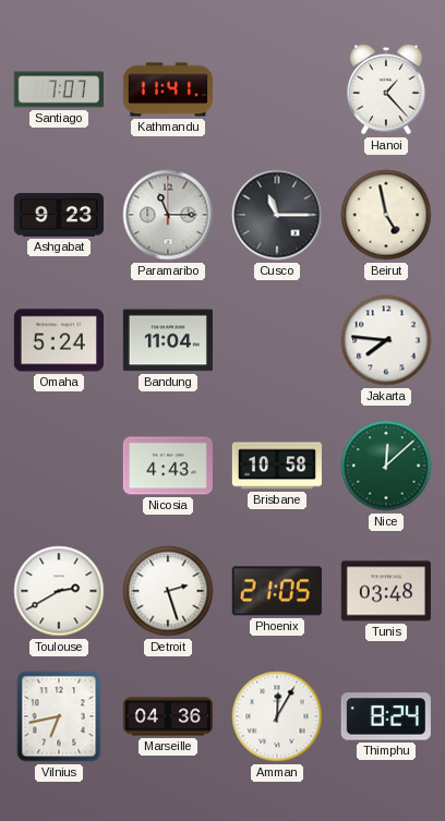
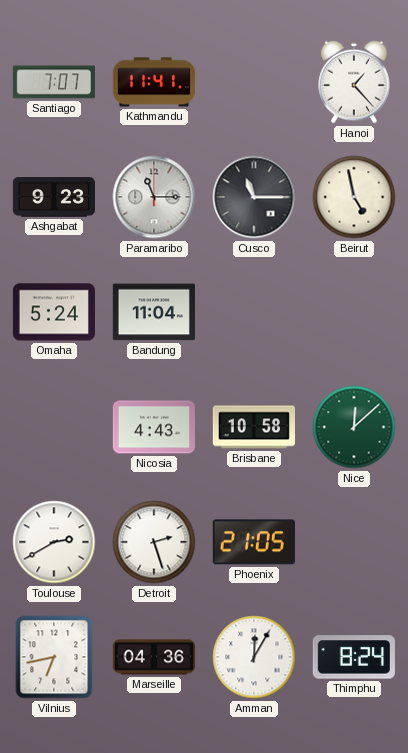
Jakarta: 7:46 -> none
Tunis: 03:48 -> none
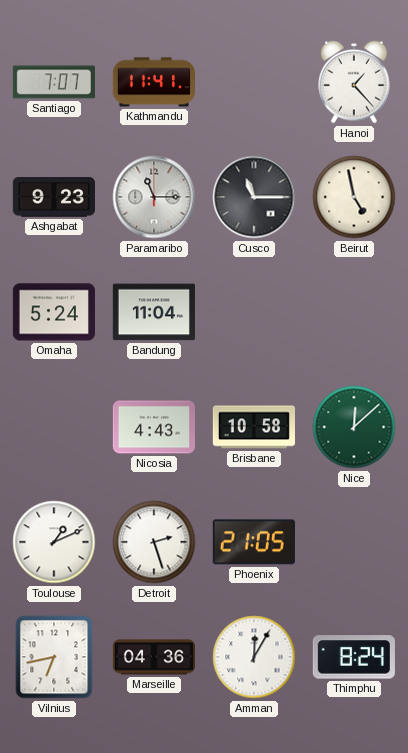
Toulouse: 2:40 -> 1:11
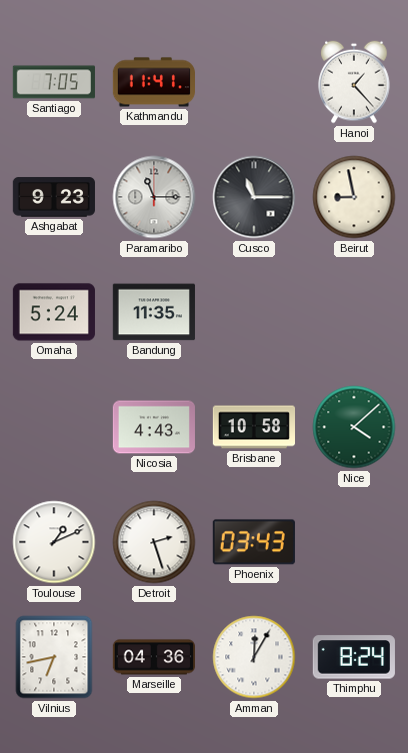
Santiago: 7:07 -> 7:05
Beirut: 4:58 -> 8:58
Bandung: 11:04 -> 11:35
Nice: 12:08 -> 4:08
Phoenix: 21:05 -> 03:43
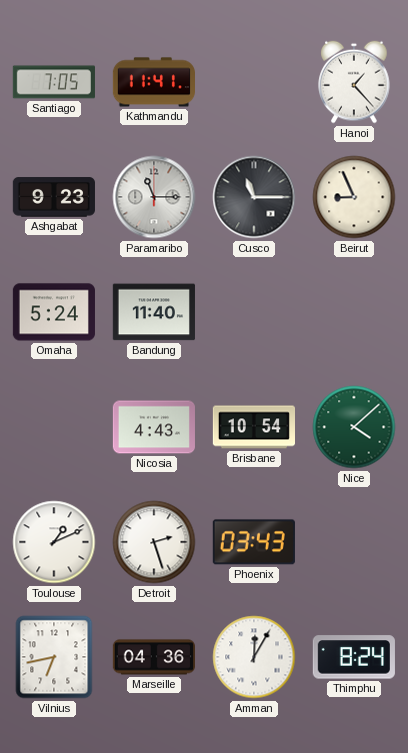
Beirut: 8:58 -> 8:56
Bandung: 11:35 -> 11:40
Brisbane: 10:58 -> 10:54
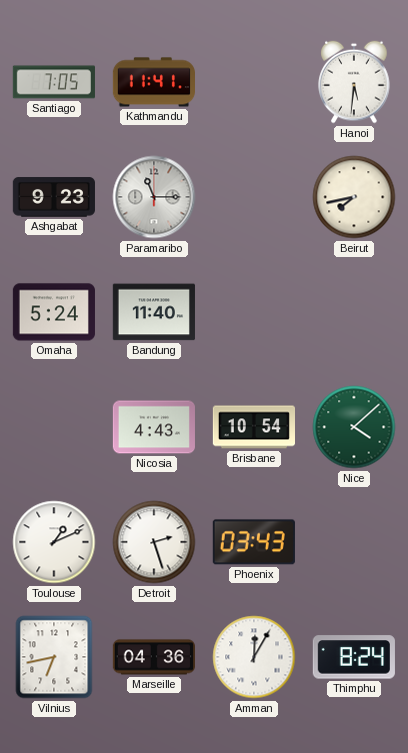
Hanoi: 1:23 -> 5:31
Cusco: 11:15 -> none
Beirut: 8:56 -> 7:43
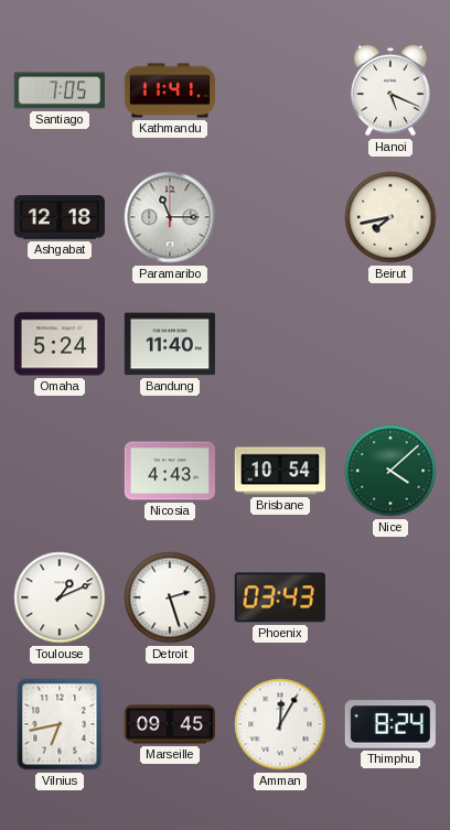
Hanoi: 5:31 -> 5:19
Ashgabat: 9:23 -> 12:18
Marseille: 04:36 -> 09:45
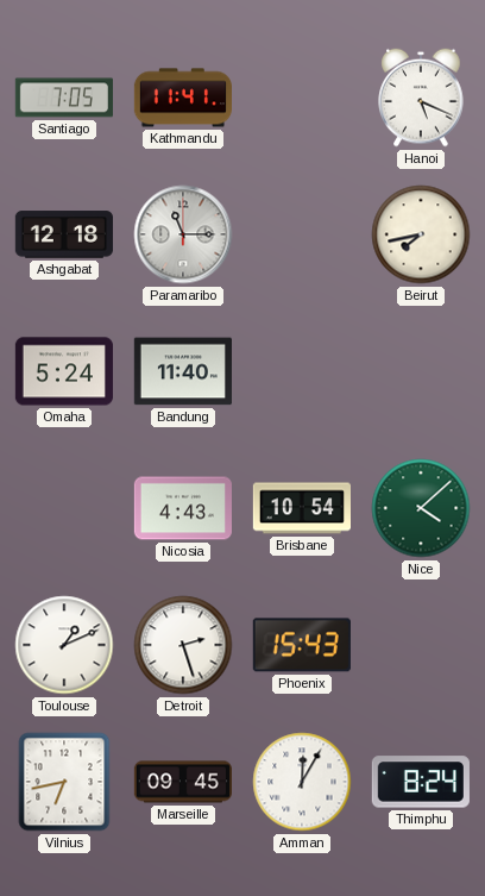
Phoenix: 03:43 -> 15:43
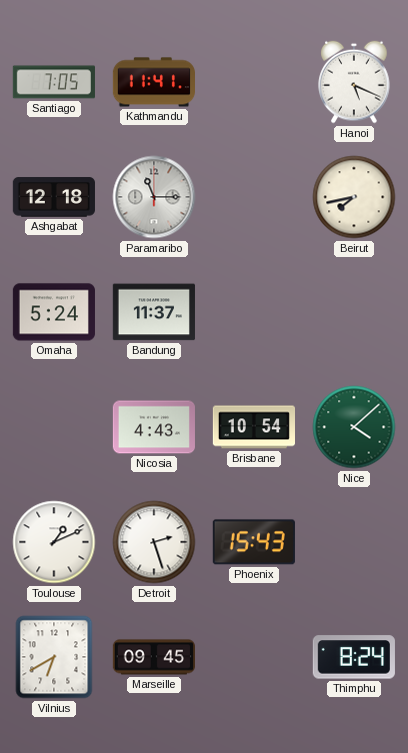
Bandung: 11:40 -> 11:37
Vilnius: 6:43 -> 6:40
Amman: 12:05 -> none
